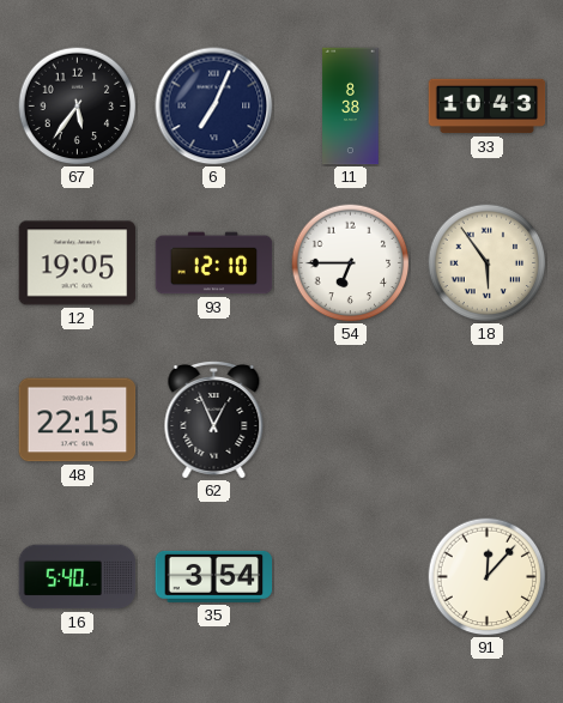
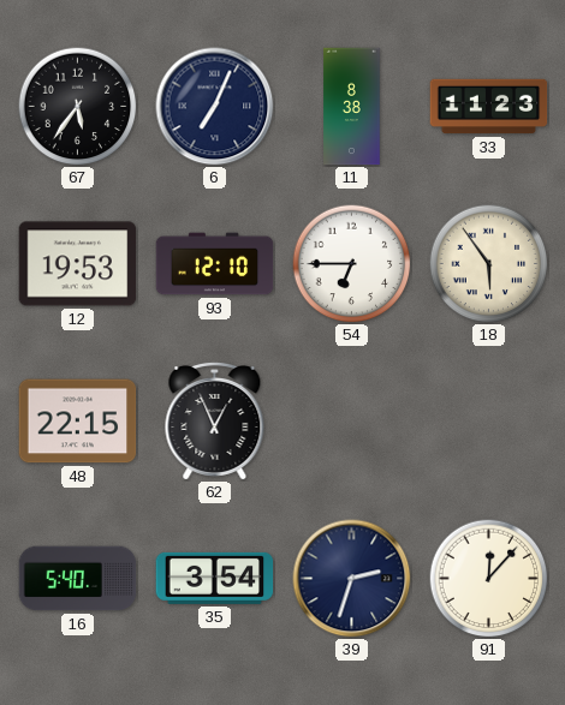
33: 10:43 -> 11:23
12: 19:05 -> 19:53
39: none -> 2:33
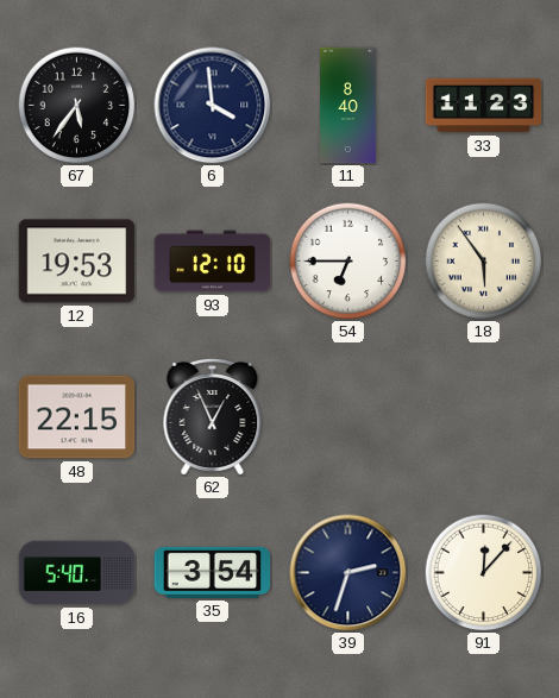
6: 7:04 -> 3:59
11: 8:38 -> 8:40
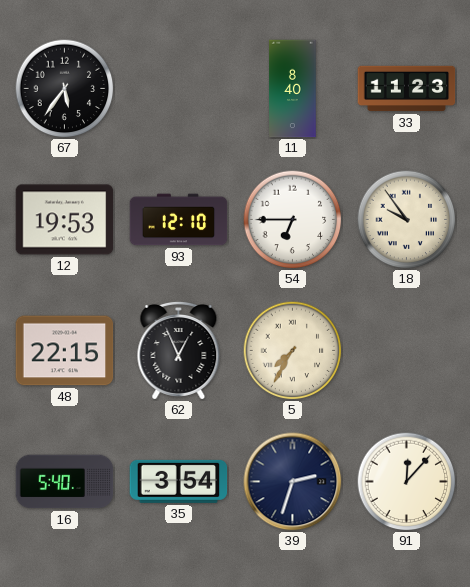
6: 3:59 -> none
18: 5:54 -> 9:54
5: none -> 7:35
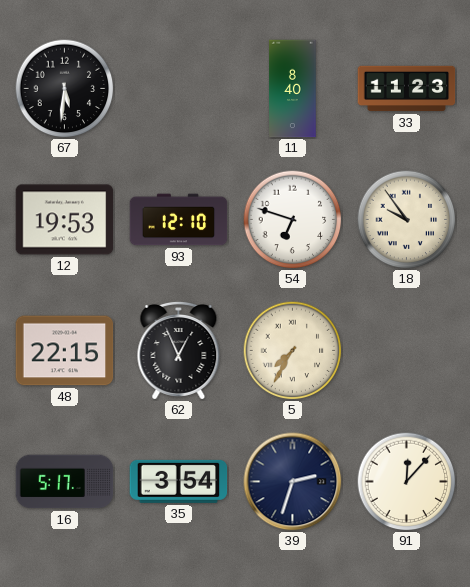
67: 5:36 -> 5:31
54: 6:45 -> 6:48
16: 5:40 -> 5:17
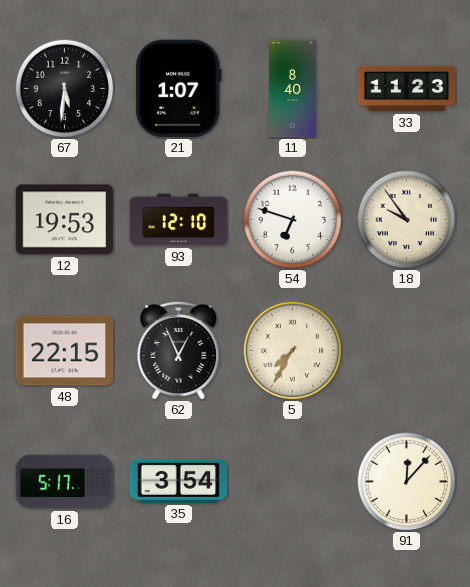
21: none -> 1:07
39: 2:33 -> none
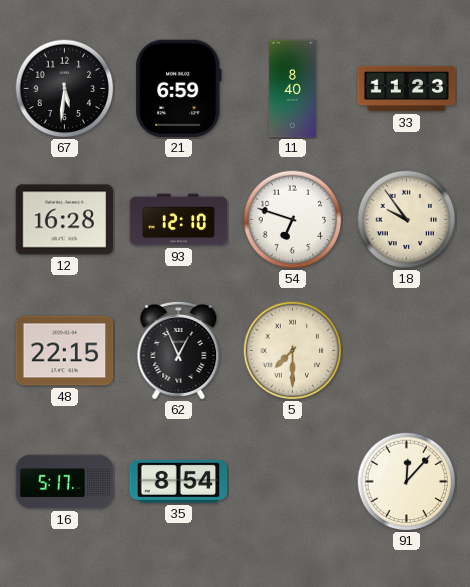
21: 1:07 -> 6:59
12: 19:53 -> 16:28
5: 7:35 -> 7:30
35: 3:54 -> 8:54
